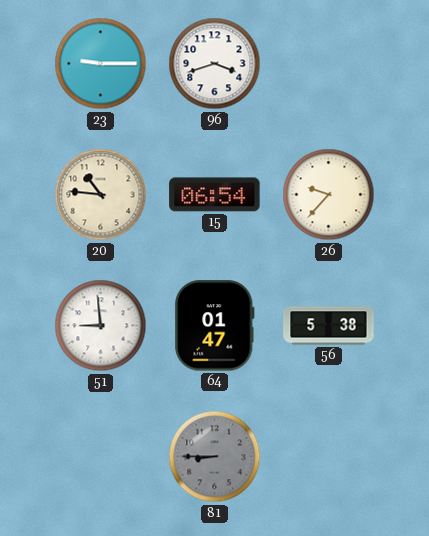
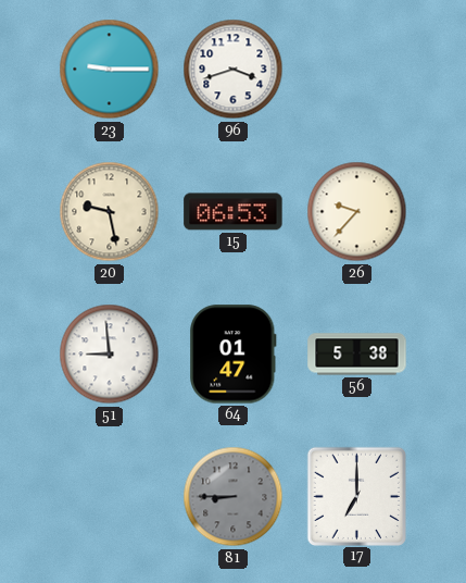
20: 10:46 -> 9:28
15: 06:54 -> 06:53
17: none -> 7:00
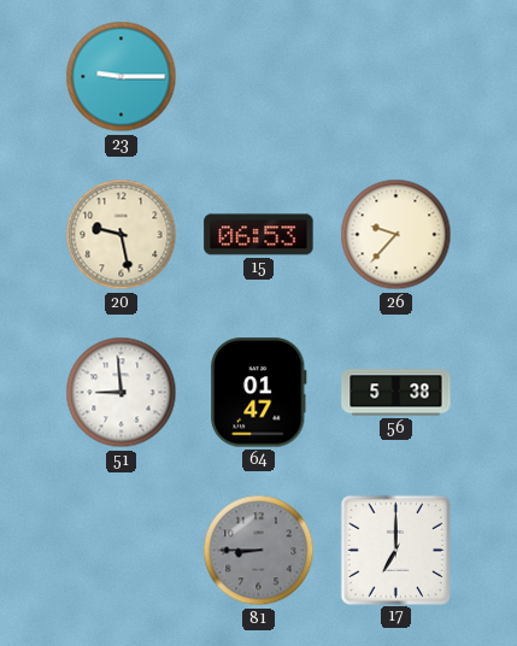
96: 3:42 -> none
